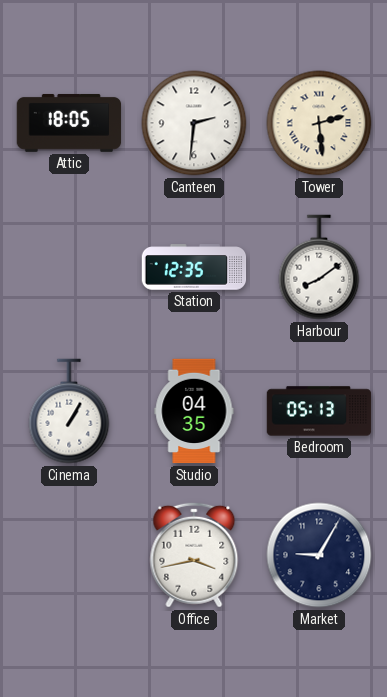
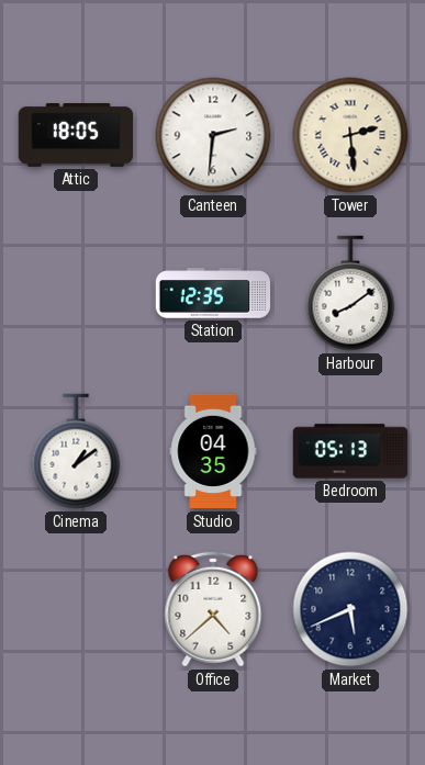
Cinema: 1:05 -> 1:09
Office: 3:43 -> 4:38
Market: 9:05 -> 5:41
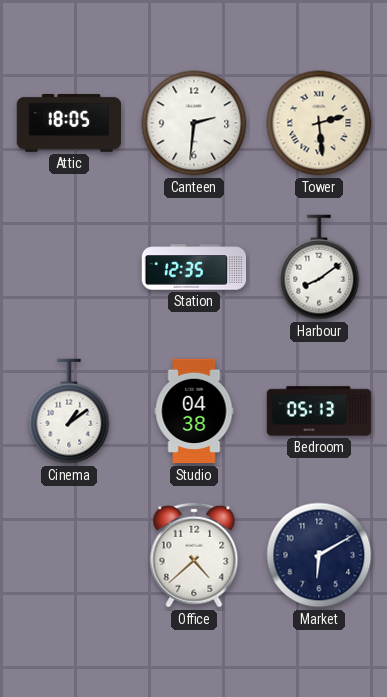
Studio: 04:35 -> 04:38
Market: 5:41 -> 6:10
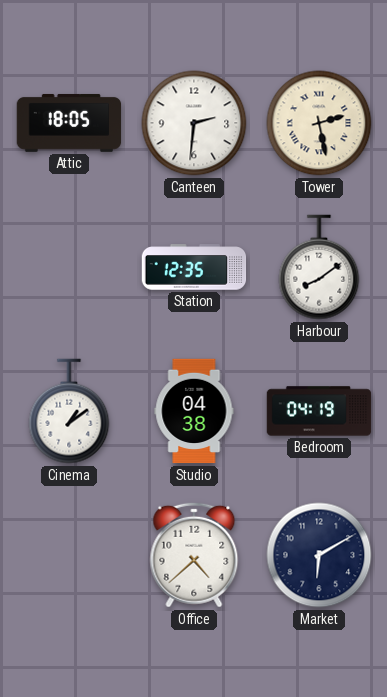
Tower: 2:29 -> 2:28
Bedroom: 05:13 -> 04:19
